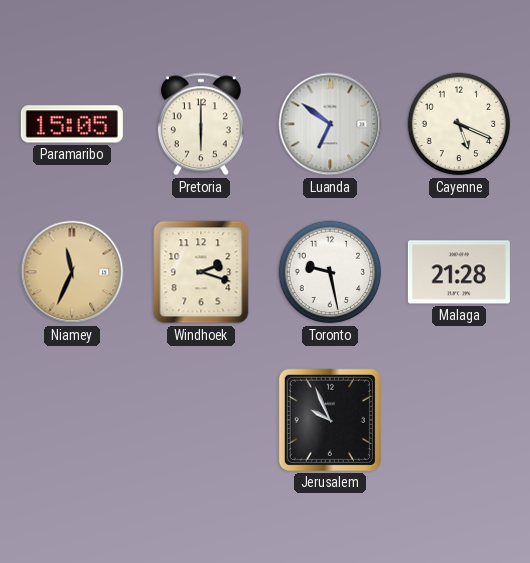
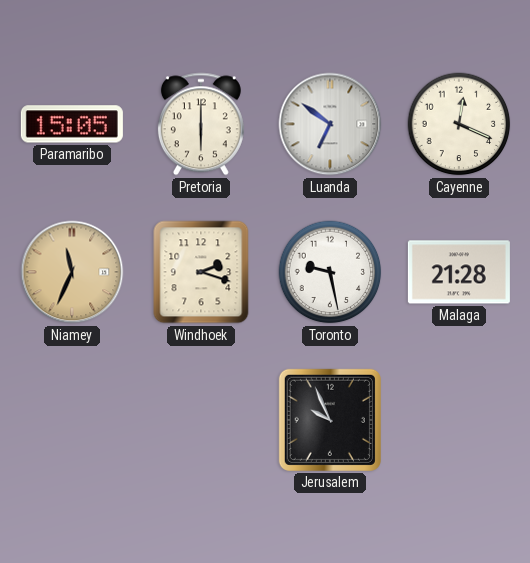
Cayenne: 5:19 -> 12:19
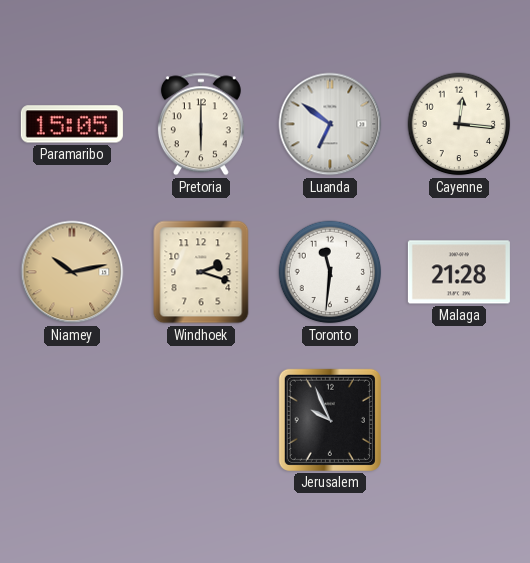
Cayenne: 12:19 -> 12:16
Niamey: 11:34 -> 10:13
Toronto: 9:28 -> 11:31
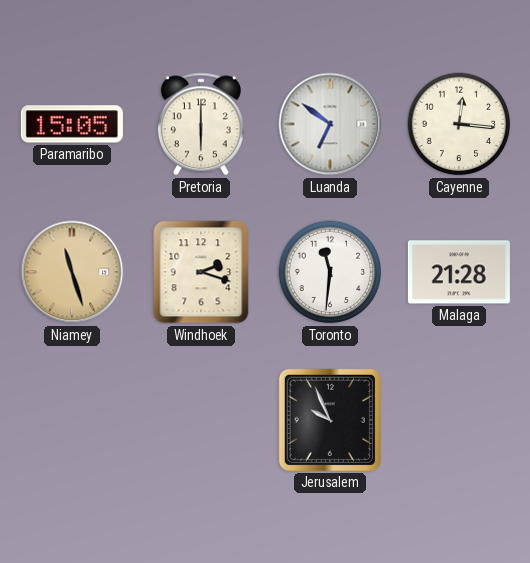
Niamey: 10:13 -> 11:27
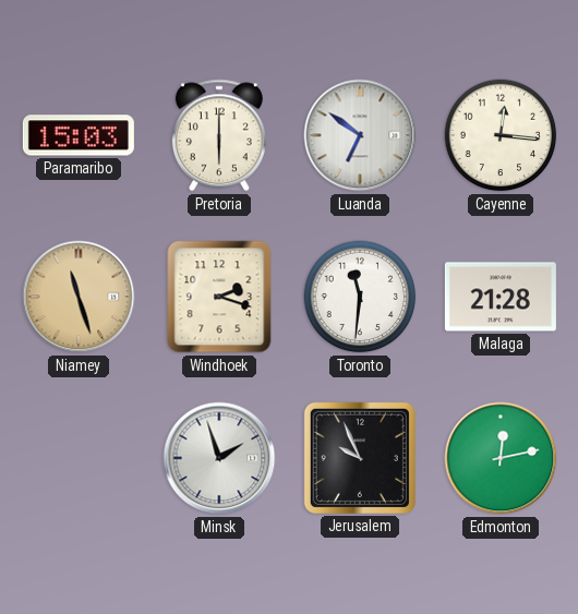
Paramaribo: 15:05 -> 15:03
Minsk: none -> 1:57
Edmonton: none -> 12:13
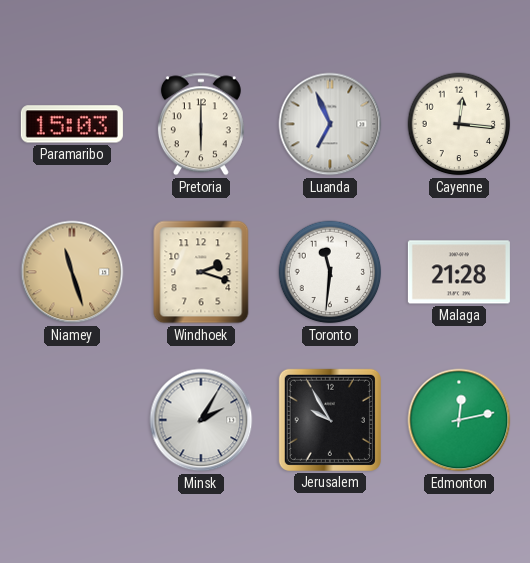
Luanda: 6:51 -> 6:56
Minsk: 1:57 -> 2:05
Jerusalem: 9:56 -> 9:55
